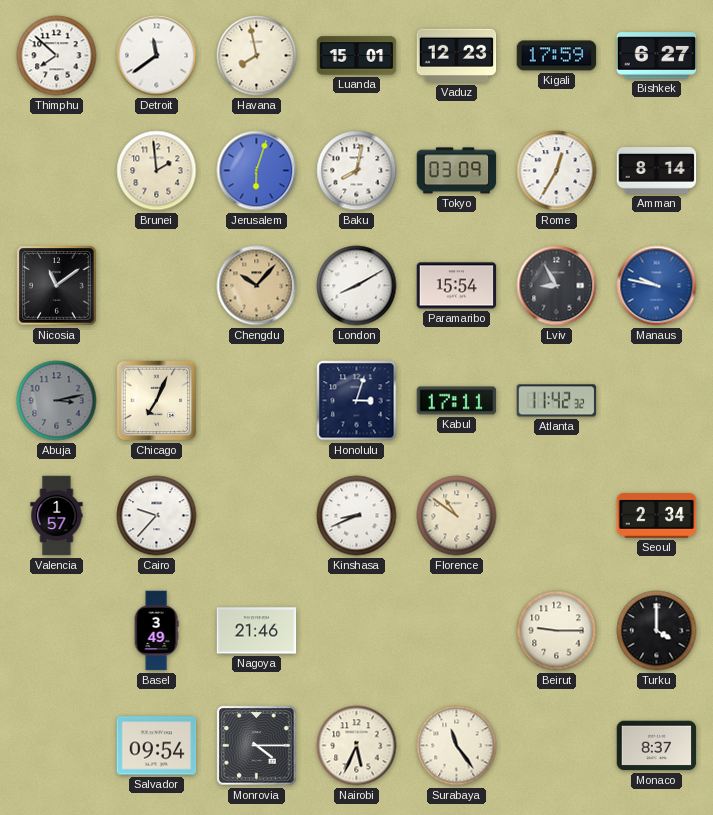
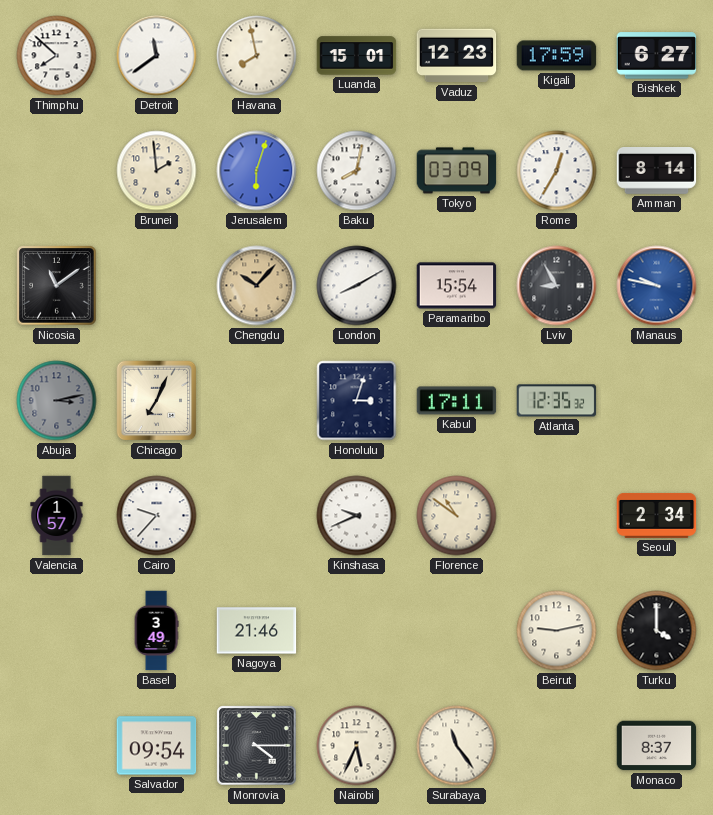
Atlanta: 11:42 -> 12:35
Kinshasa: 8:41 -> 9:41
Beirut: 9:15 -> 9:13
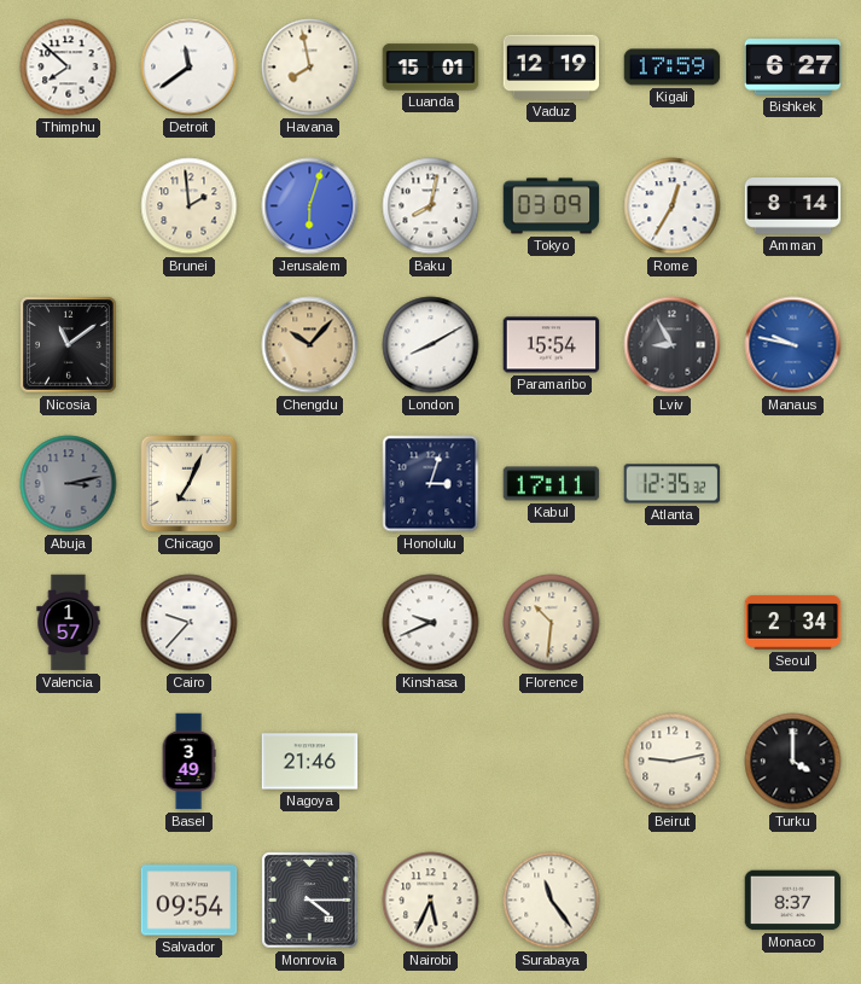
Vaduz: 12:23 -> 12:19
Florence: 10:51 -> 10:31
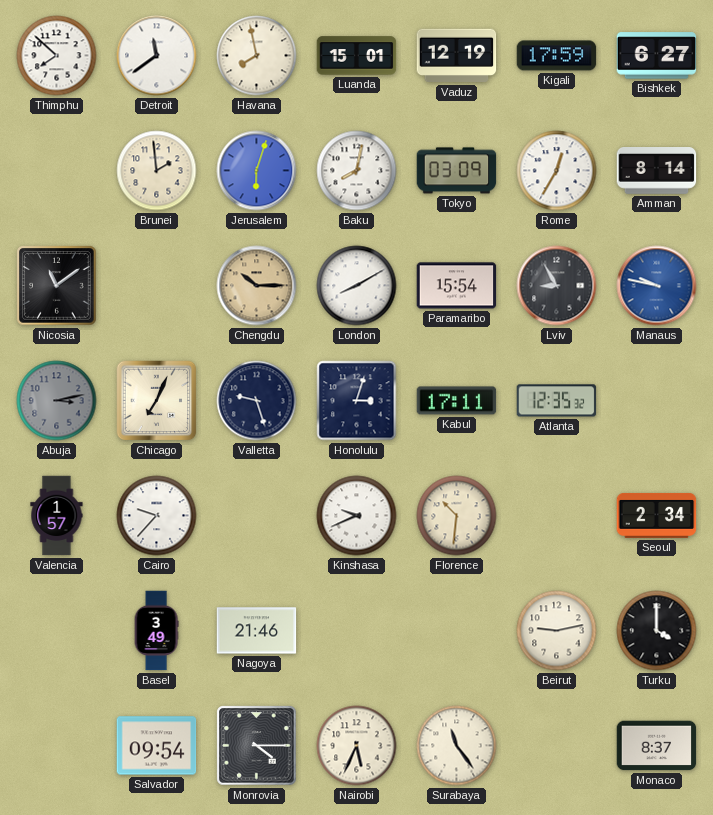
Chengdu: 10:07 -> 10:15
Valletta: none -> 9:27
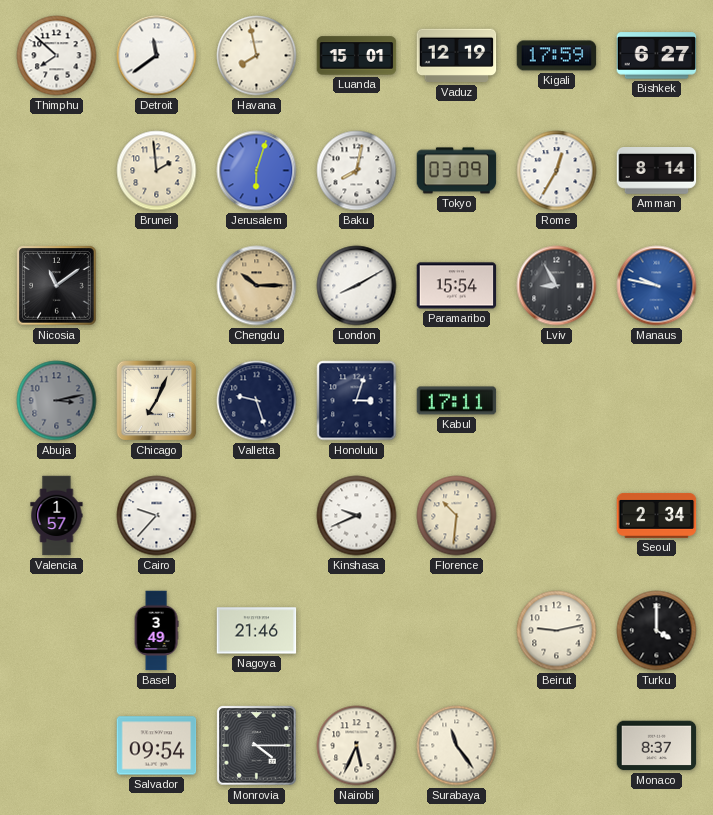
Atlanta: 12:35 -> none
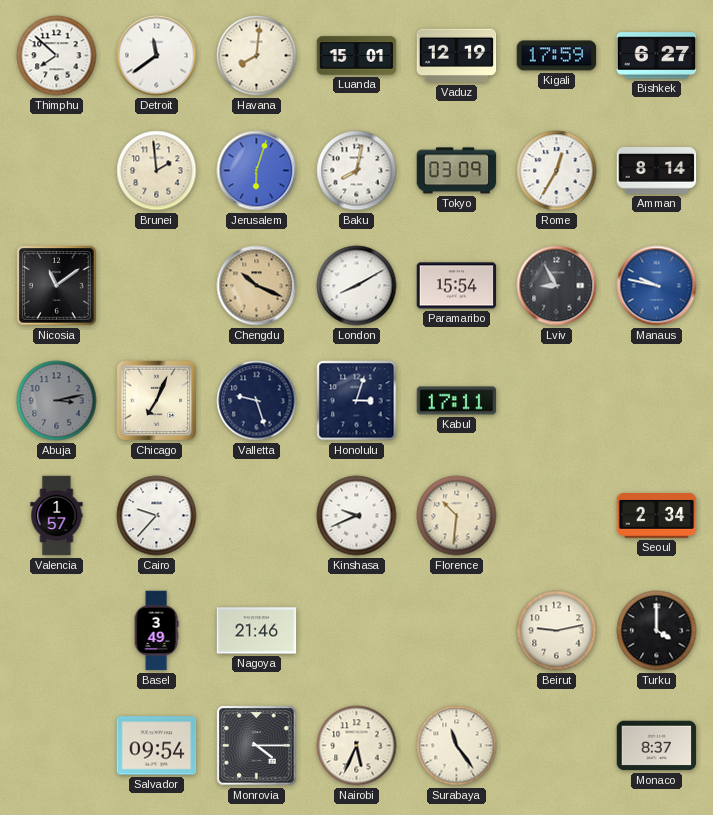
Havana: 7:58 -> 8:01
Chengdu: 10:15 -> 10:19
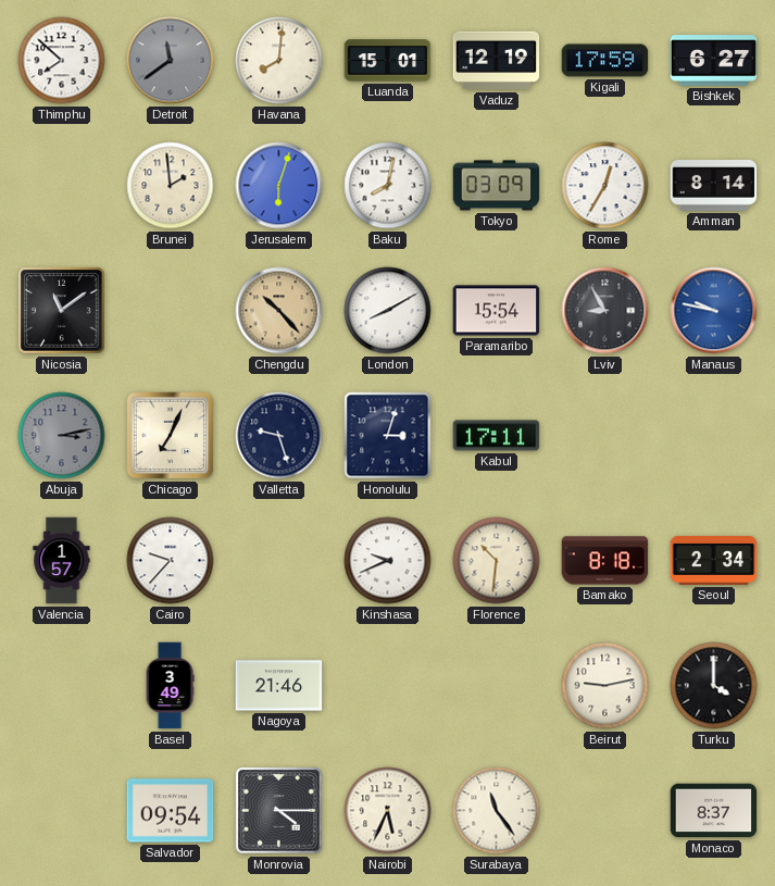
Detroit dial: white -> grey
Chengdu: 10:19 -> 10:23
Bamako: none -> 8:18
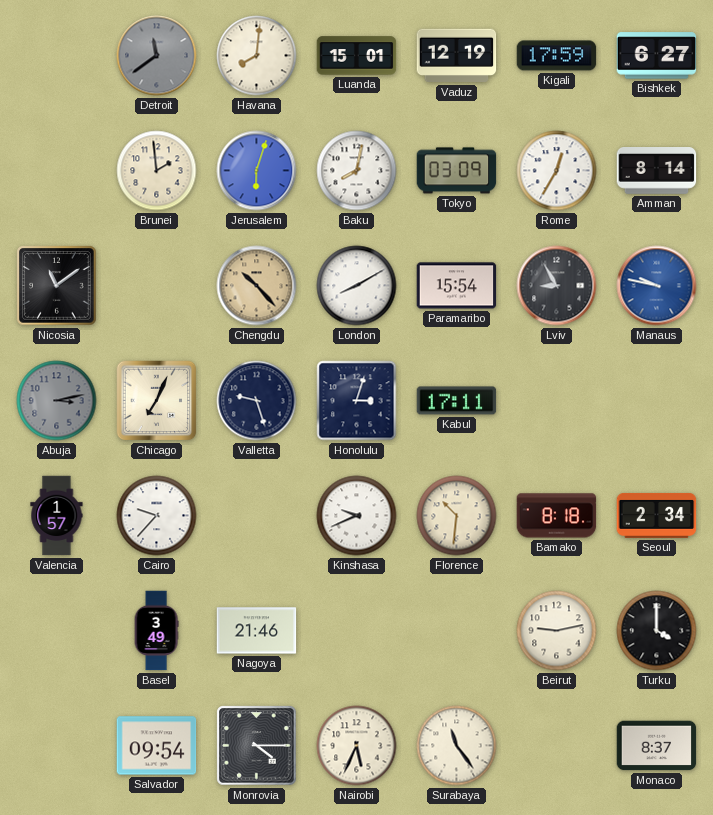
Thimphu: 7:52 -> none
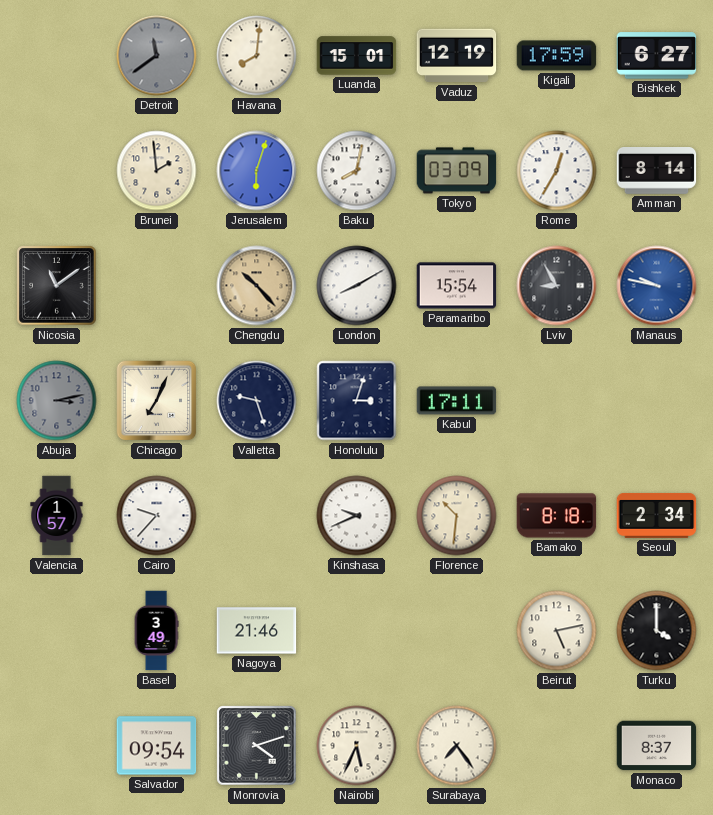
Beirut: 9:13 -> 5:13
Monrovia: 4:15 -> 4:12
Surabaya: 11:24 -> 7:24
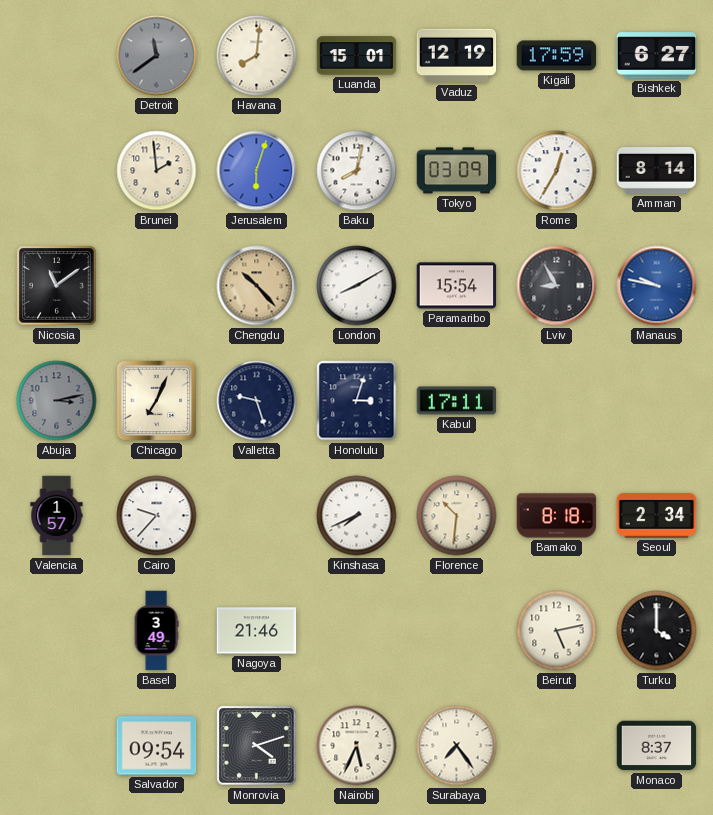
Kinshasa: 9:41 -> 7:41
